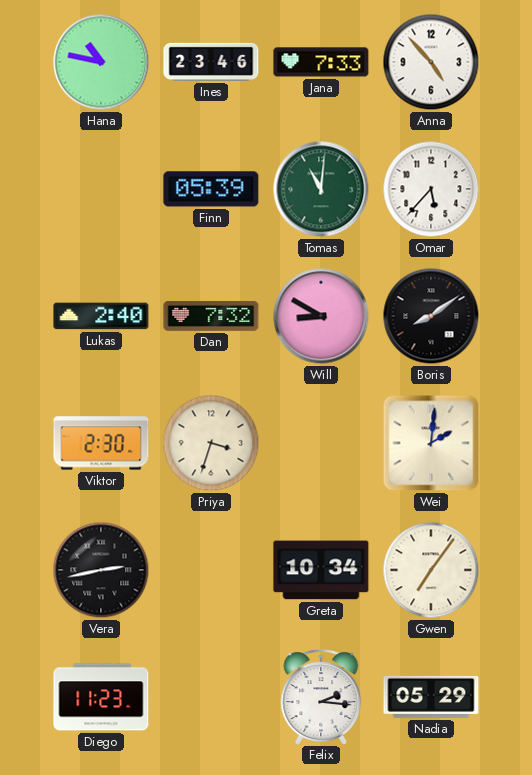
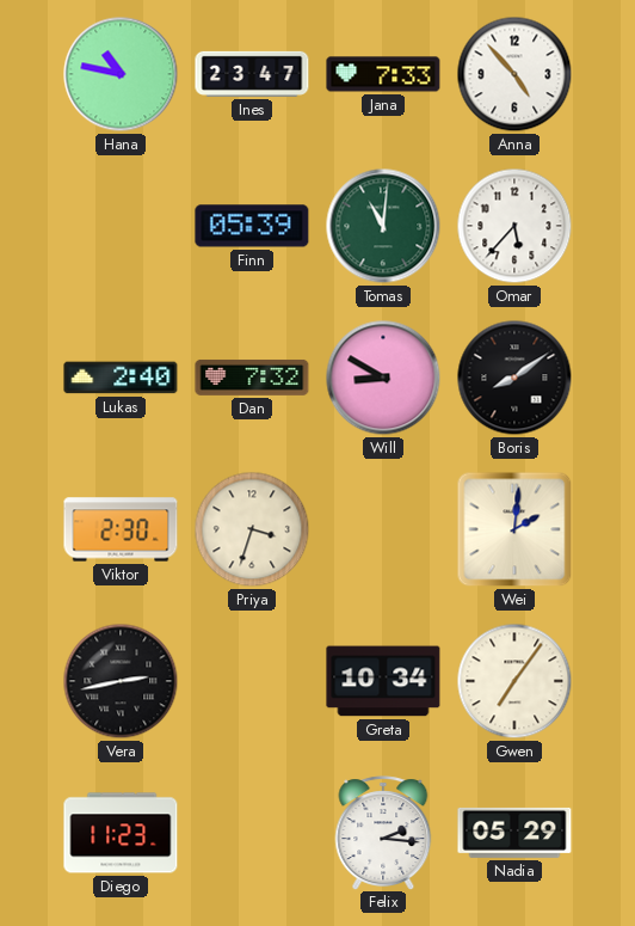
Ines: 23:46 -> 23:47
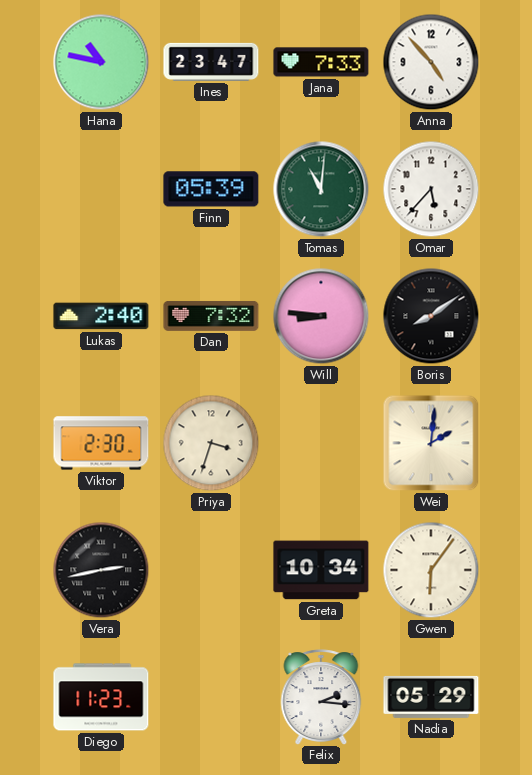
Will: 8:50 -> 8:46
Gwen: 7:06 -> 6:06
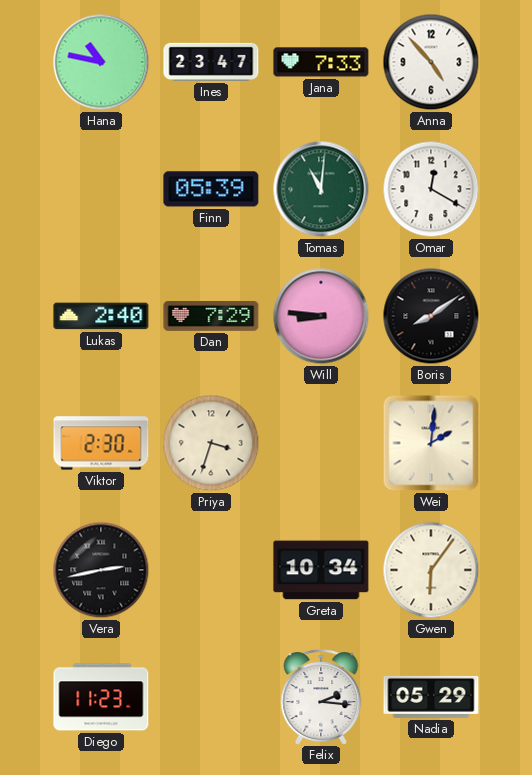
Omar: 5:37 -> 12:20
Dan: 7:32 -> 7:29
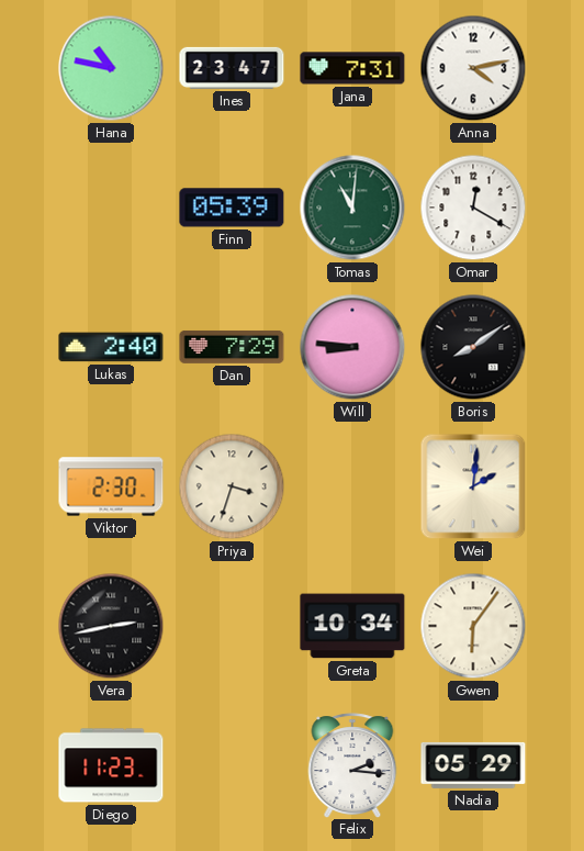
Jana: 7:33 -> 7:31
Anna: 4:53 -> 4:13
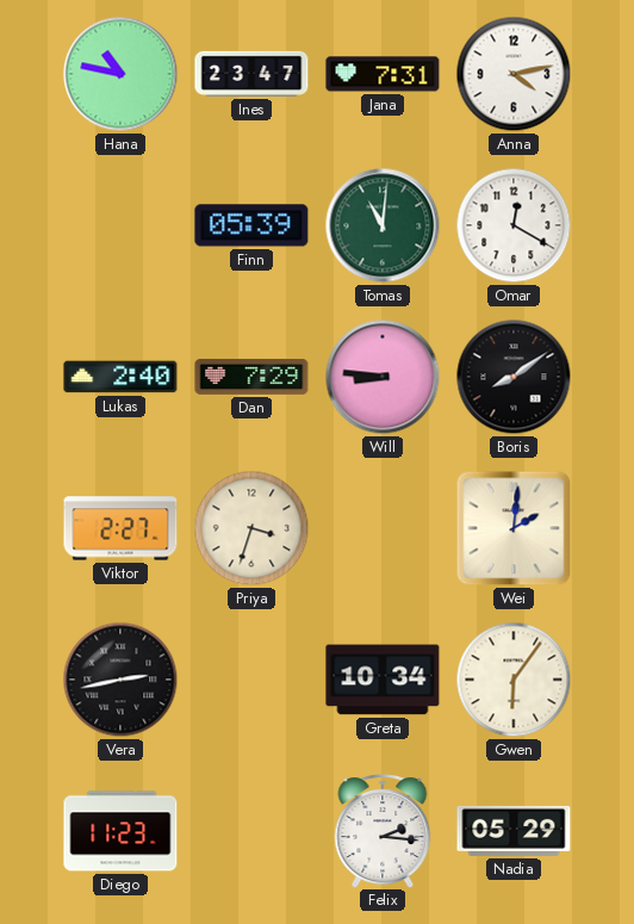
Viktor: 2:30 -> 2:27
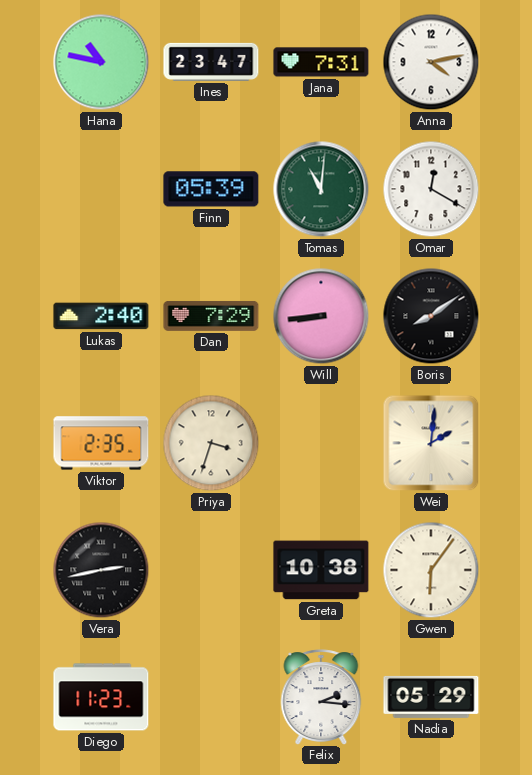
Will: 8:46 -> 8:44
Viktor: 2:27 -> 2:35
Greta: 10:34 -> 10:38
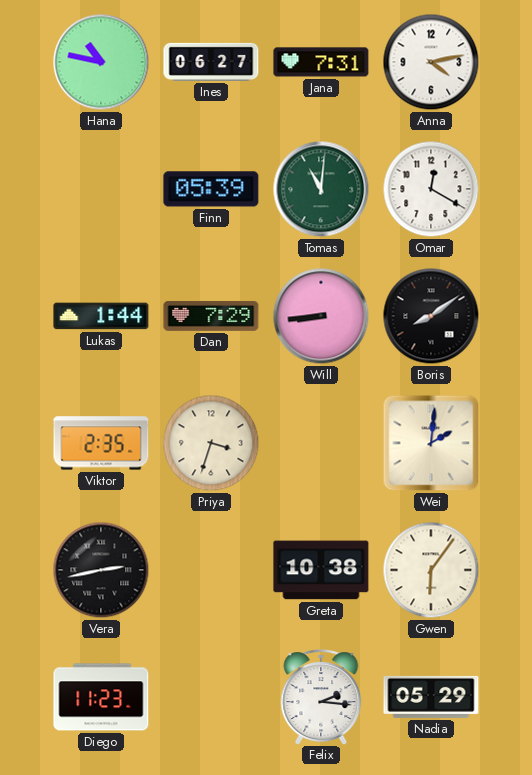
Ines: 23:47 -> 06:27
Lukas: 2:40 -> 1:44
